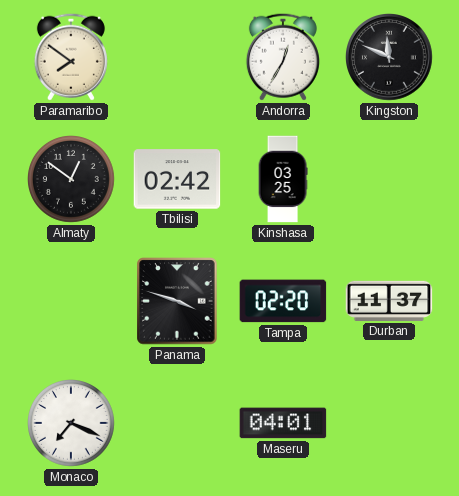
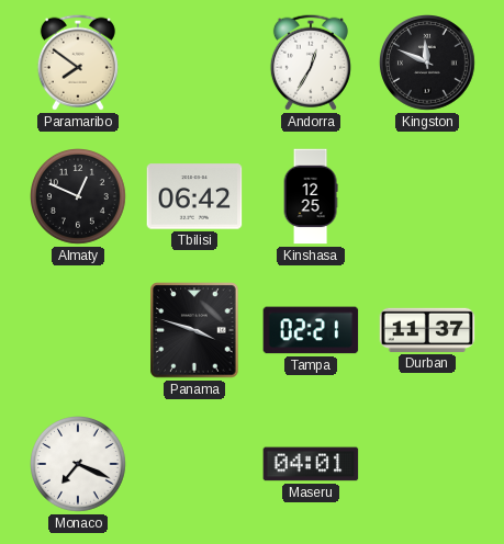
Almaty: 12:51 -> 12:49
Tbilisi: 02:42 -> 06:42
Kinshasa: 03:25 -> 12:25
Tampa: 02:20 -> 02:21
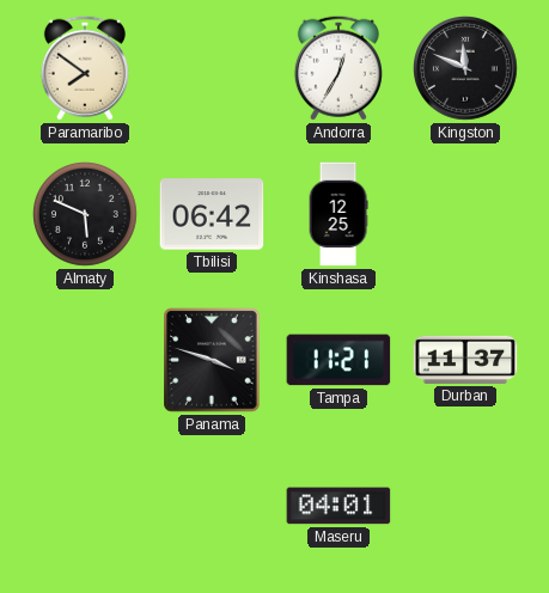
Almaty: 12:49 -> 5:49
Tampa: 02:21 -> 11:21
Monaco: 7:19 -> none
